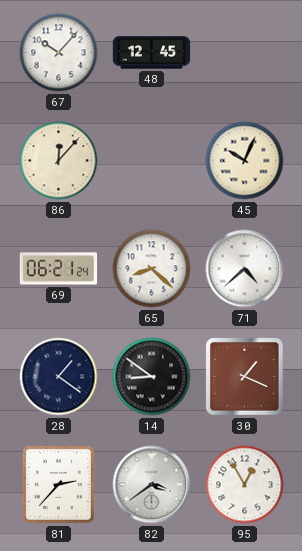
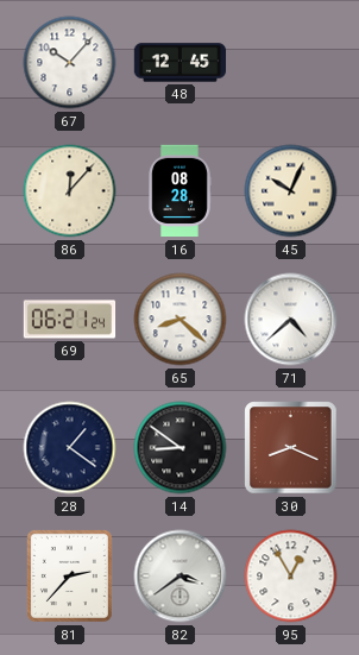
16: none -> 08:28
30: 1:19 -> 8:19
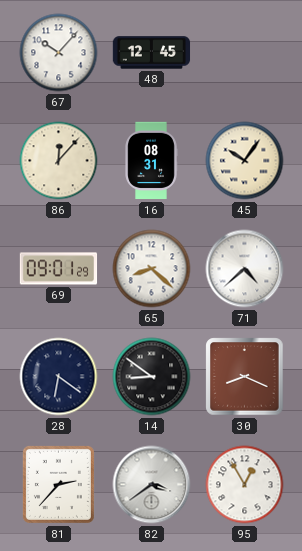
16: 08:28 -> 08:31
45: 10:04 -> 10:06
69: 06:21 -> 09:01
28: 1:21 -> 6:21
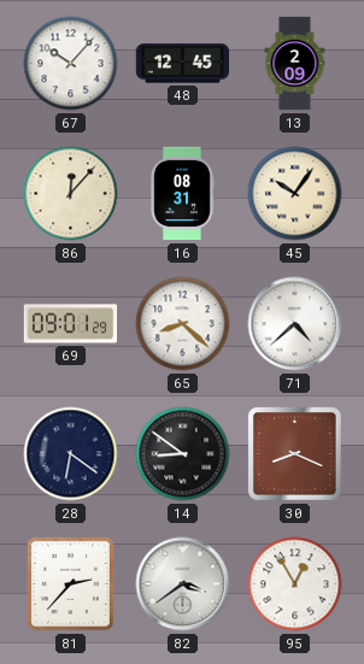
13: none -> 2:09
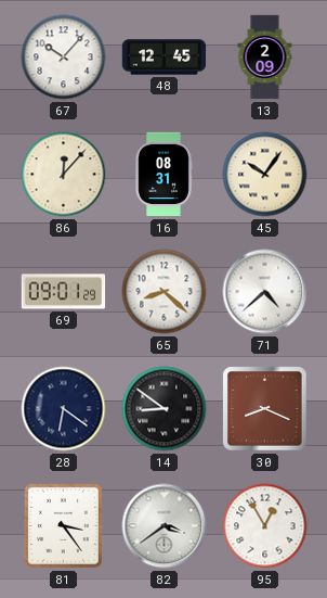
81: 2:37 -> 3:24
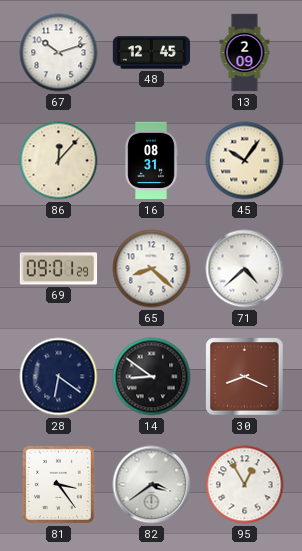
67: 10:07 -> 10:12
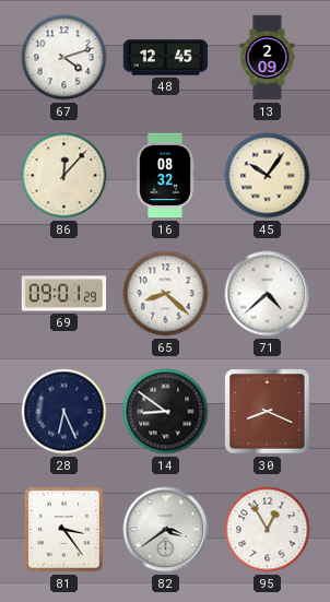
67: 10:12 -> 4:12
16: 08:31 -> 08:32
28: 6:21 -> 6:26
